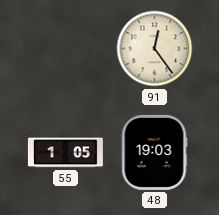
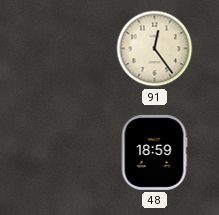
55: 1:05 -> none
48: 19:03 -> 18:59
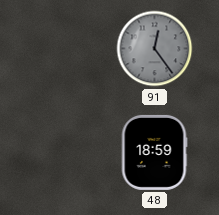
91 dial: cream -> grey
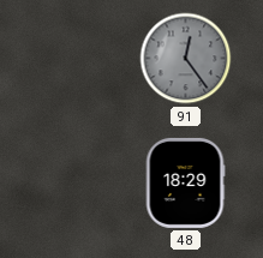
48: 18:59 -> 18:29
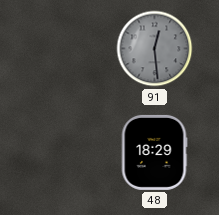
91: 12:24 -> 12:29
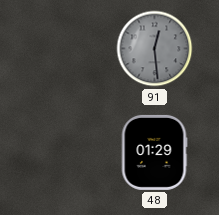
48: 18:29 -> 01:29
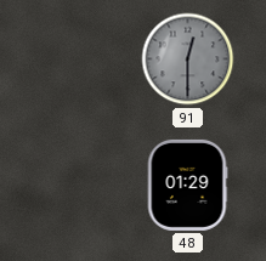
91: 12:29 -> 12:30
